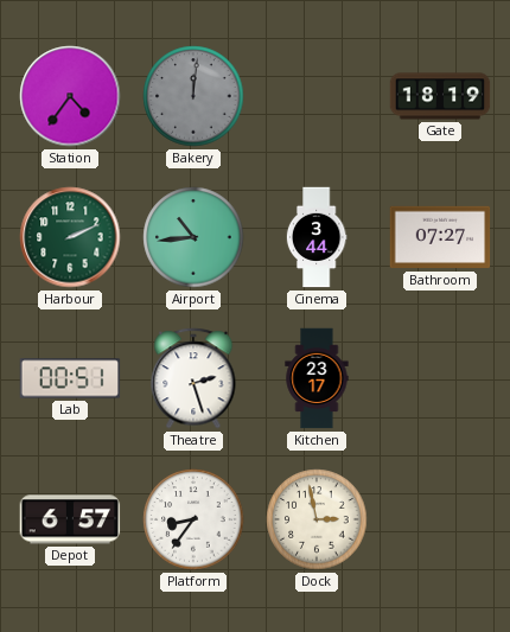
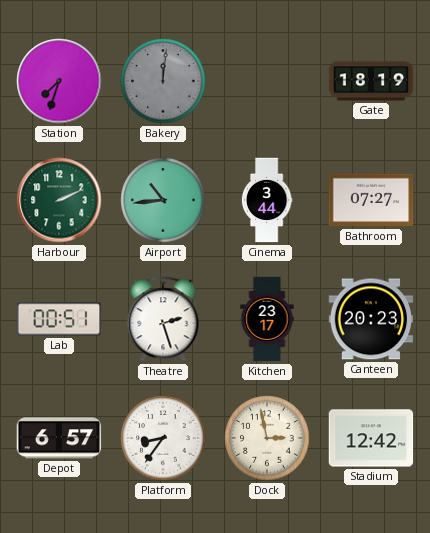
Station: 4:36 -> 7:33
Canteen: none -> 20:23
Stadium: none -> 12:42
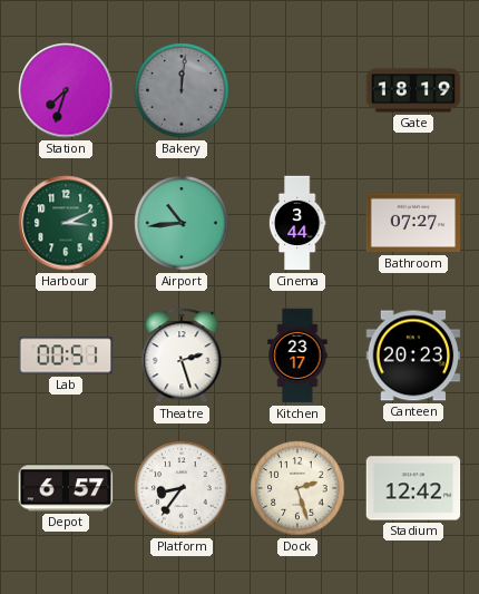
Harbour: 2:11 -> 3:11
Dock: 2:58 -> 2:27
